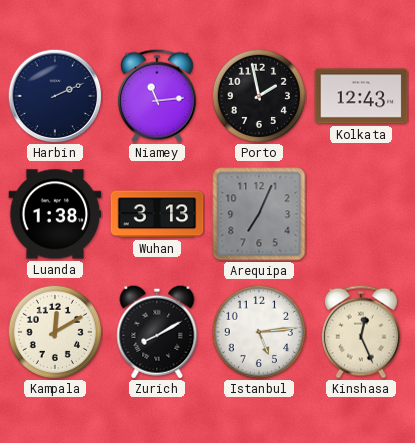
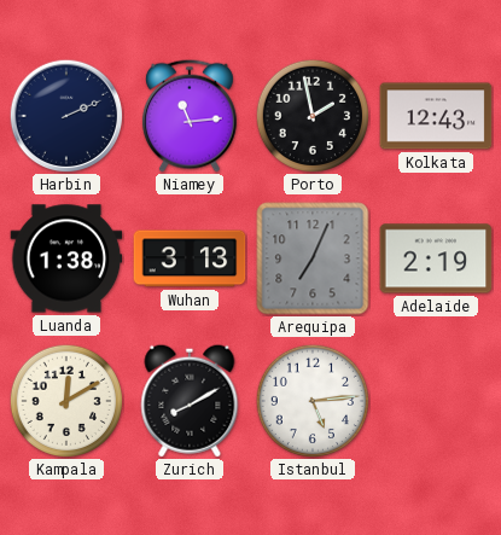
Adelaide: none -> 2:19
Kinshasa: 12:26 -> none
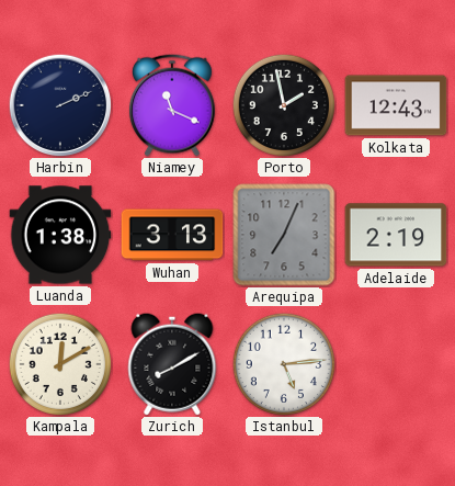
Niamey: 11:14 -> 11:19
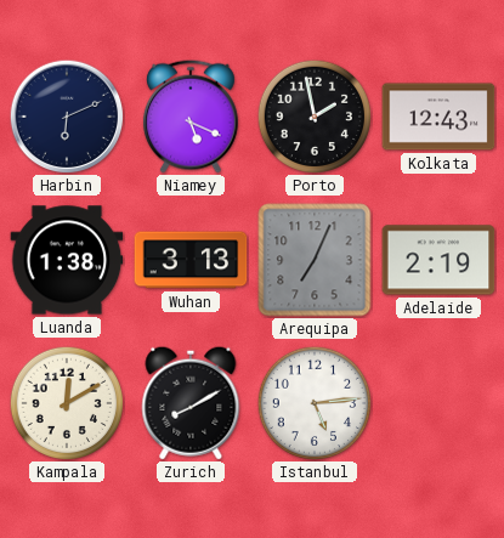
Harbin: 2:11 -> 6:11
Niamey: 11:19 -> 5:19
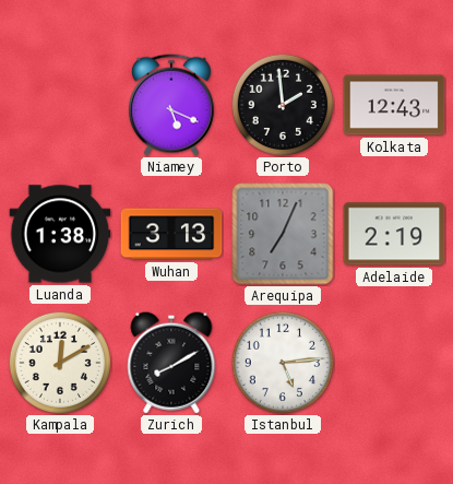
Harbin: 6:11 -> none
Porto: 1:58 -> 1:59
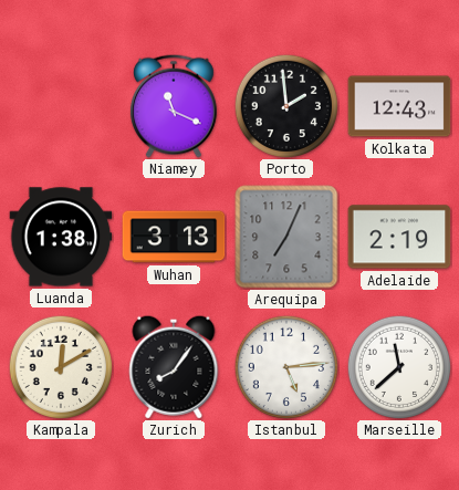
Niamey: 5:19 -> 11:19
Zurich: 8:10 -> 8:06
Marseille: none -> 11:38
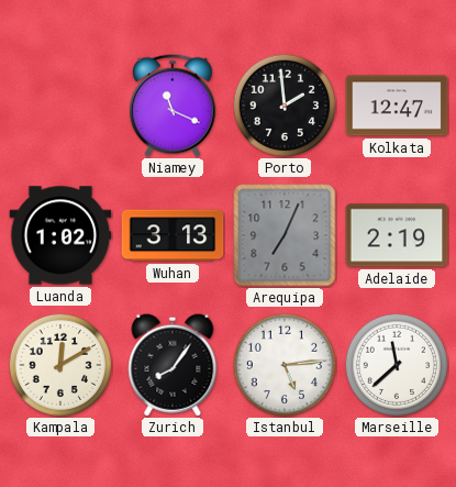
Kolkata: 12:43 -> 12:47
Luanda: 1:38 -> 1:02
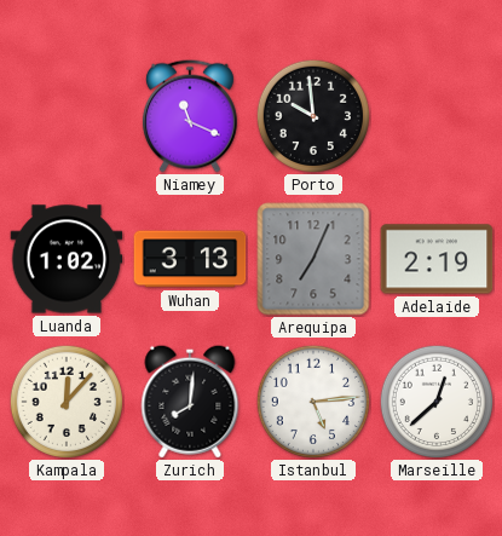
Porto: 1:59 -> 9:59
Kolkata: 12:47 -> none
Kampala: 12:10 -> 12:07
Zurich: 8:06 -> 8:01
Marseille: 11:38 -> 12:38
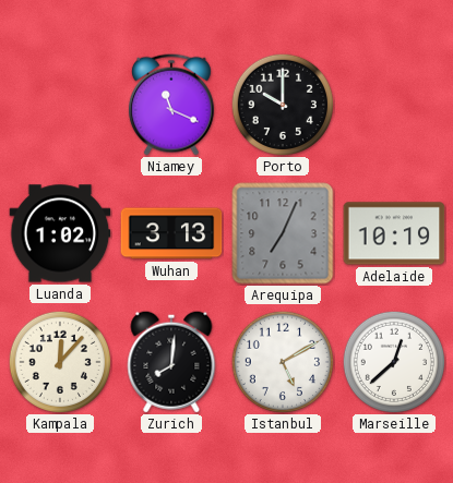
Porto: 9:59 -> 10:00
Adelaide: 2:19 -> 10:19
Istanbul: 5:14 -> 5:10
